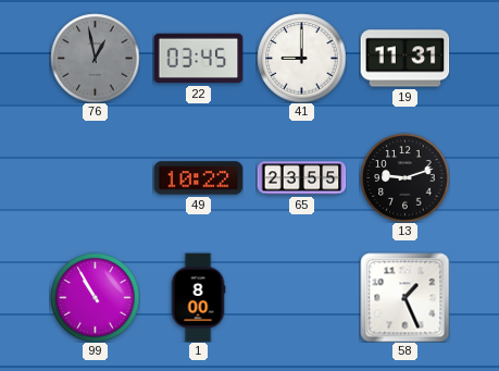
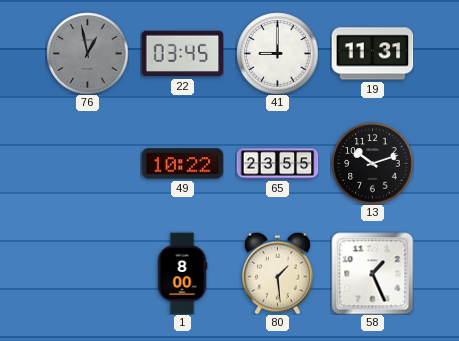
13: 9:12 -> 10:12
99: 10:55 -> none
80: none -> 1:29
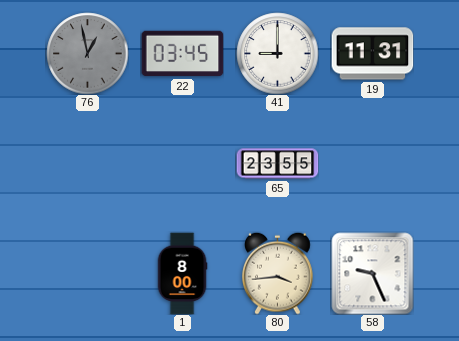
49: 10:22 -> none
13: 10:12 -> none
80: 1:29 -> 3:44
58: 1:26 -> 9:26
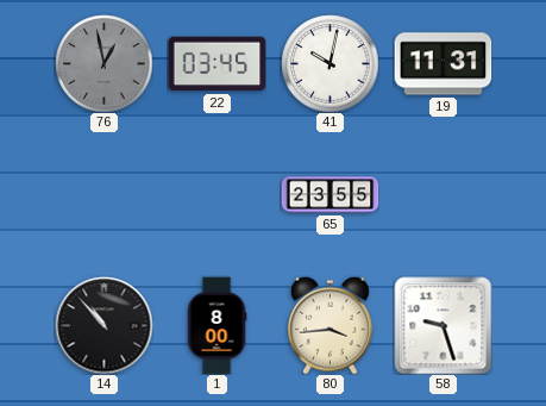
41: 9:00 -> 10:02
14: none -> 10:53
58: 9:26 -> 9:27
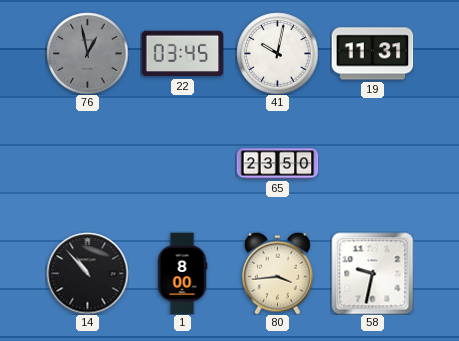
65: 23:55 -> 23:50
58: 9:27 -> 9:32
